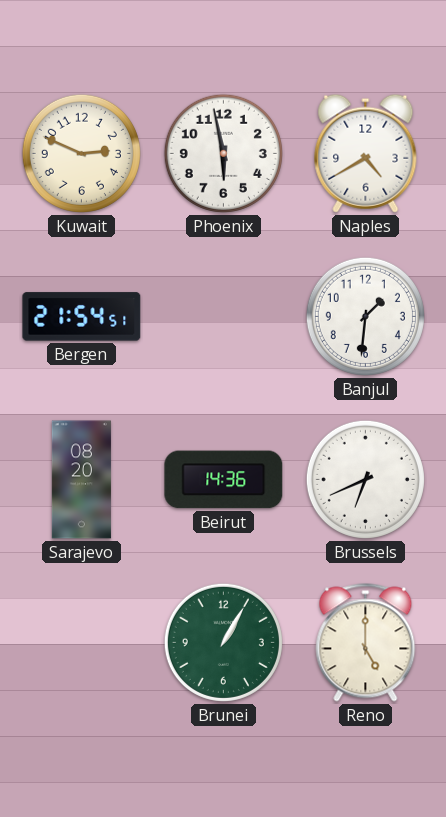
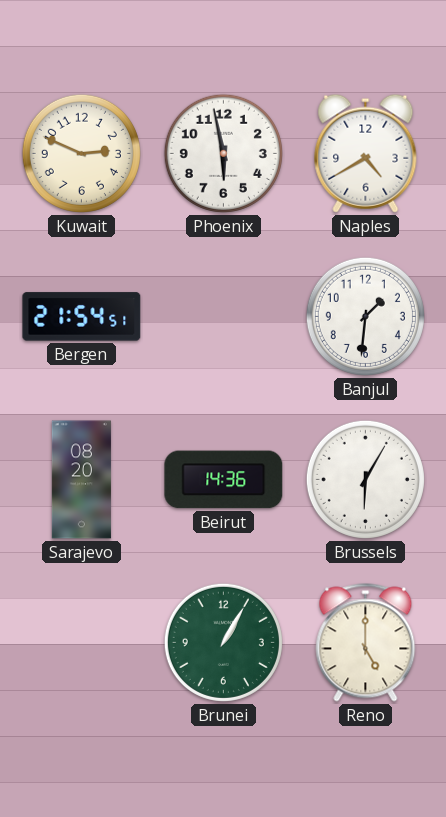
Brussels: 6:41 -> 6:05
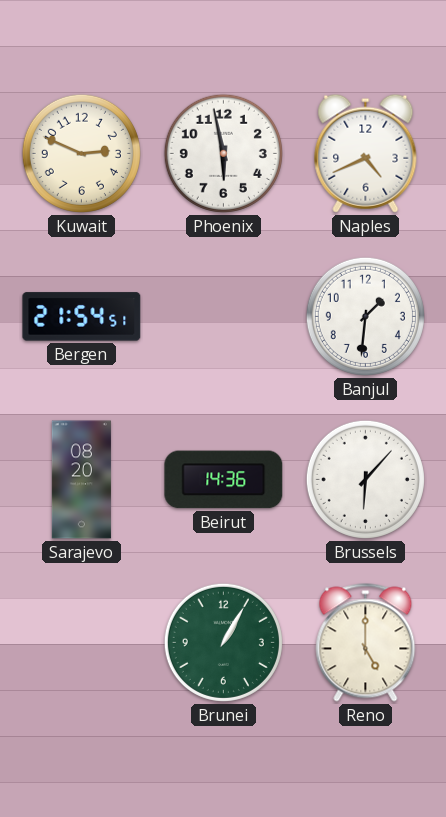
Naples: 4:40 -> 4:41
Brussels: 6:05 -> 6:07
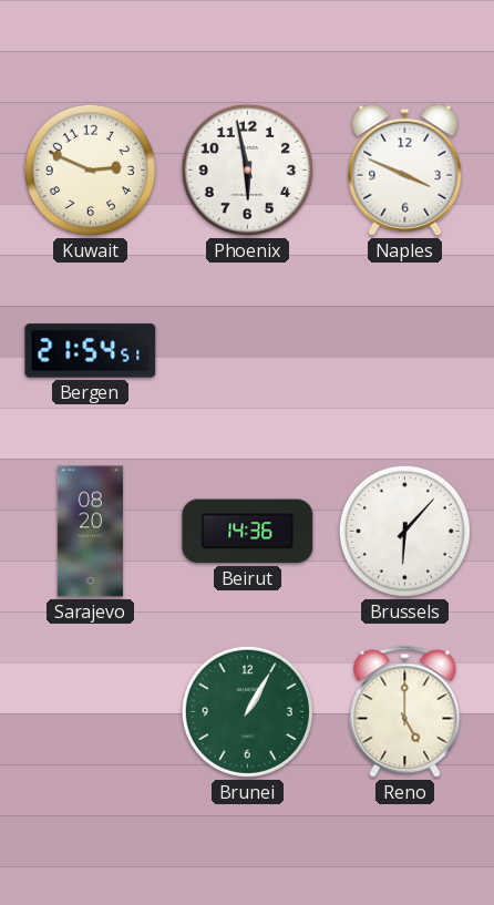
Naples: 4:41 -> 3:49
Banjul: 1:31 -> none
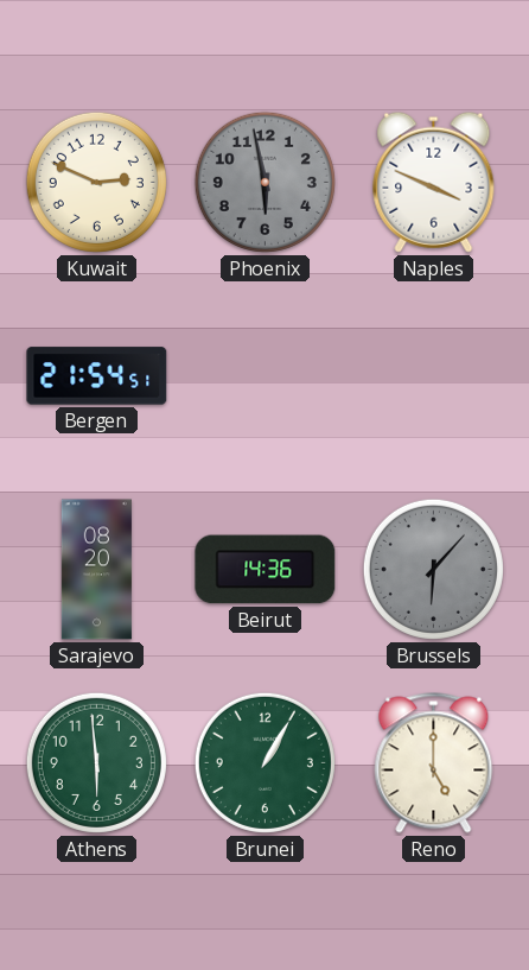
Phoenix dial: white -> grey
Brussels dial: white -> grey
Athens: none -> 5:59
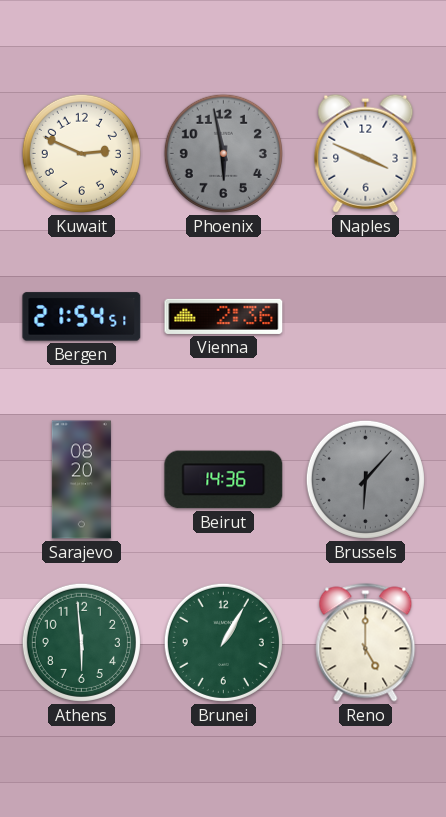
Vienna: none -> 2:36
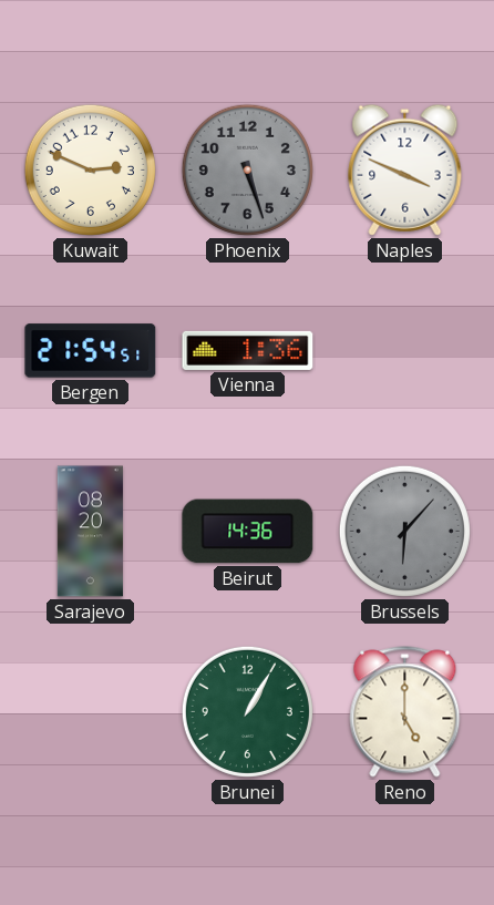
Phoenix: 5:58 -> 5:27
Vienna: 2:36 -> 1:36
Athens: 5:59 -> none
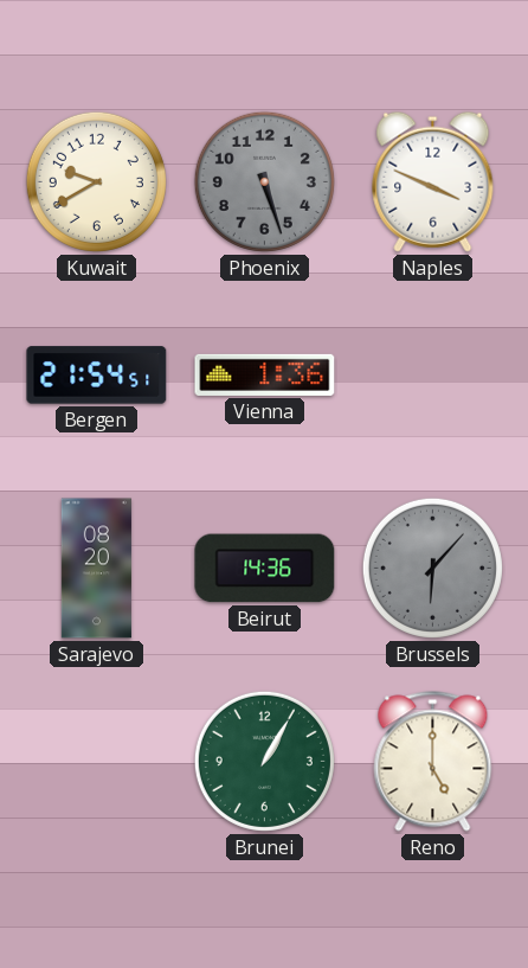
Kuwait: 2:49 -> 9:40
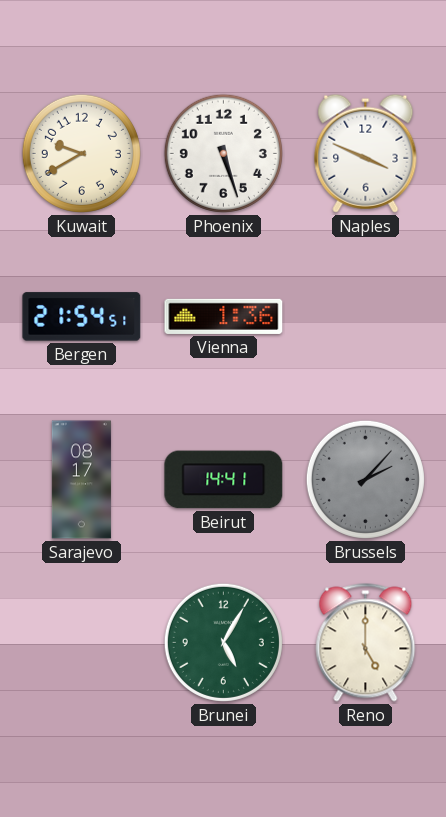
Phoenix dial: grey -> white
Sarajevo: 08:20 -> 08:17
Beirut: 14:36 -> 14:41
Brussels: 6:07 -> 2:07
Brunei: 1:05 -> 5:05
